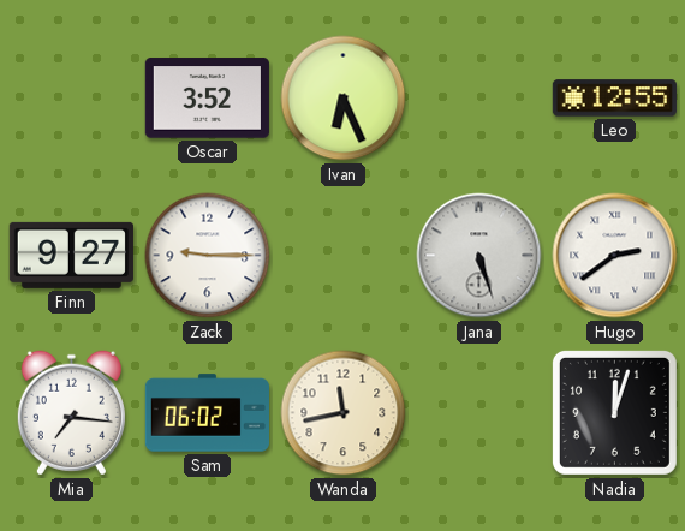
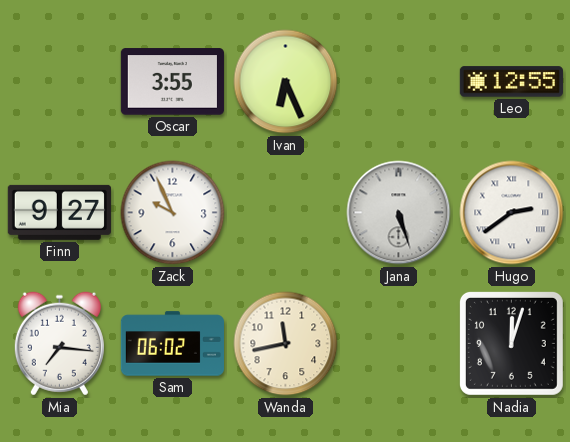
Oscar: 3:52 -> 3:55
Zack: 9:15 -> 9:56
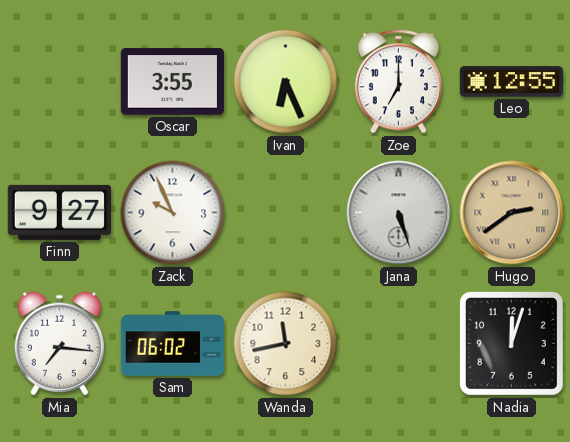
Zoe: none -> 7:00
Hugo dial: white -> champagne
